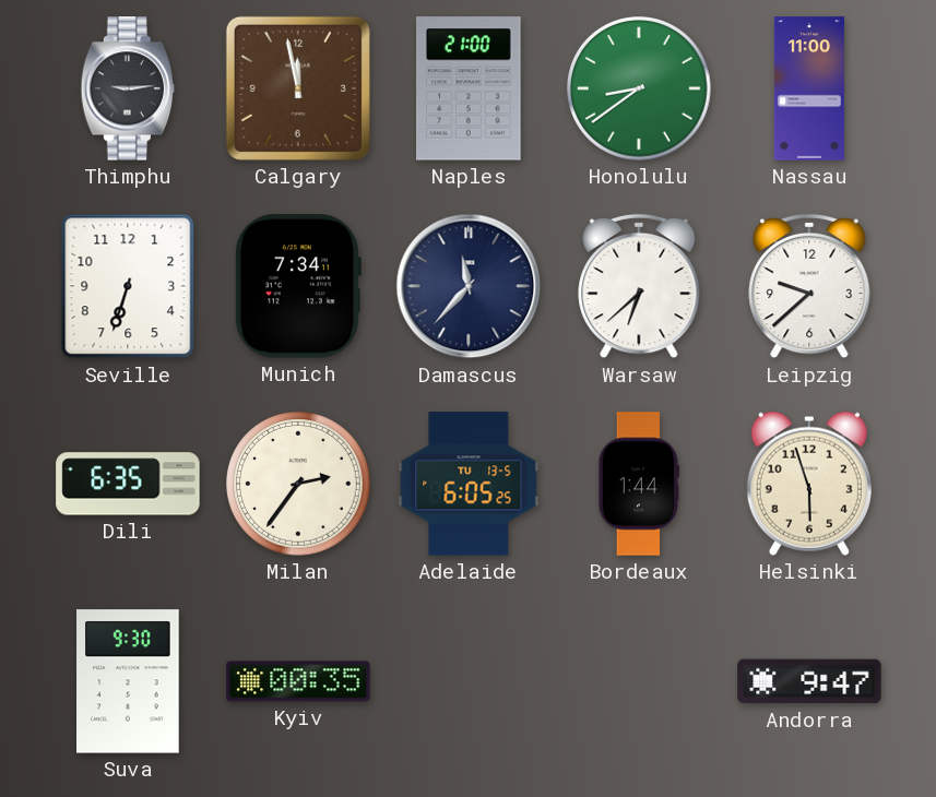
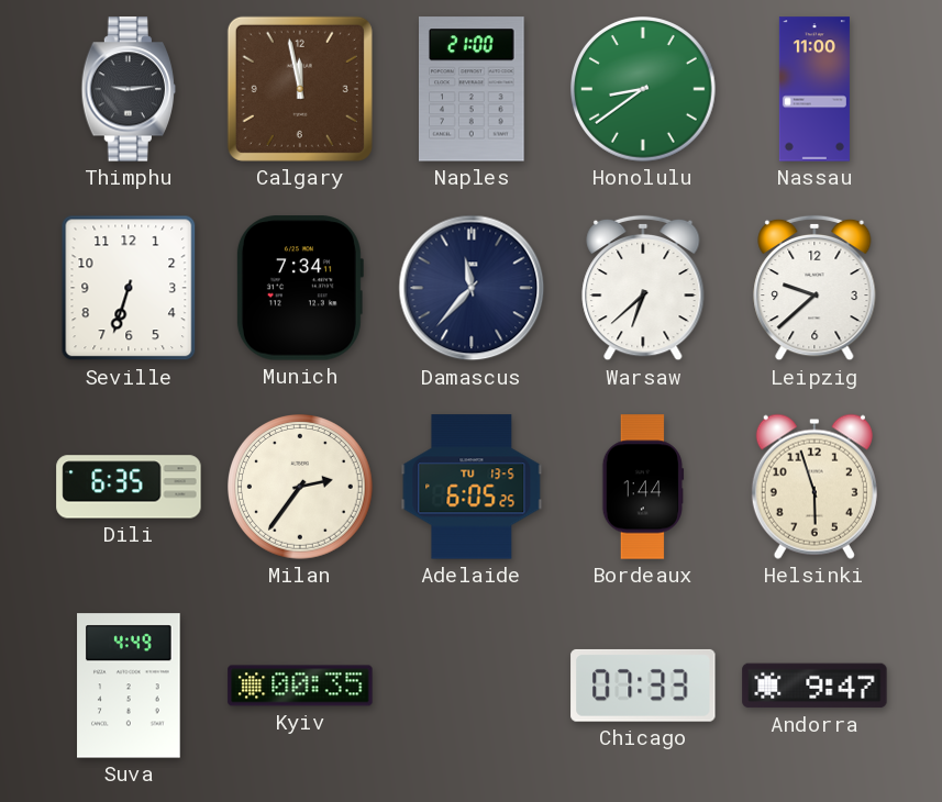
Suva: 9:30 -> 4:49
Chicago: none -> 07:33
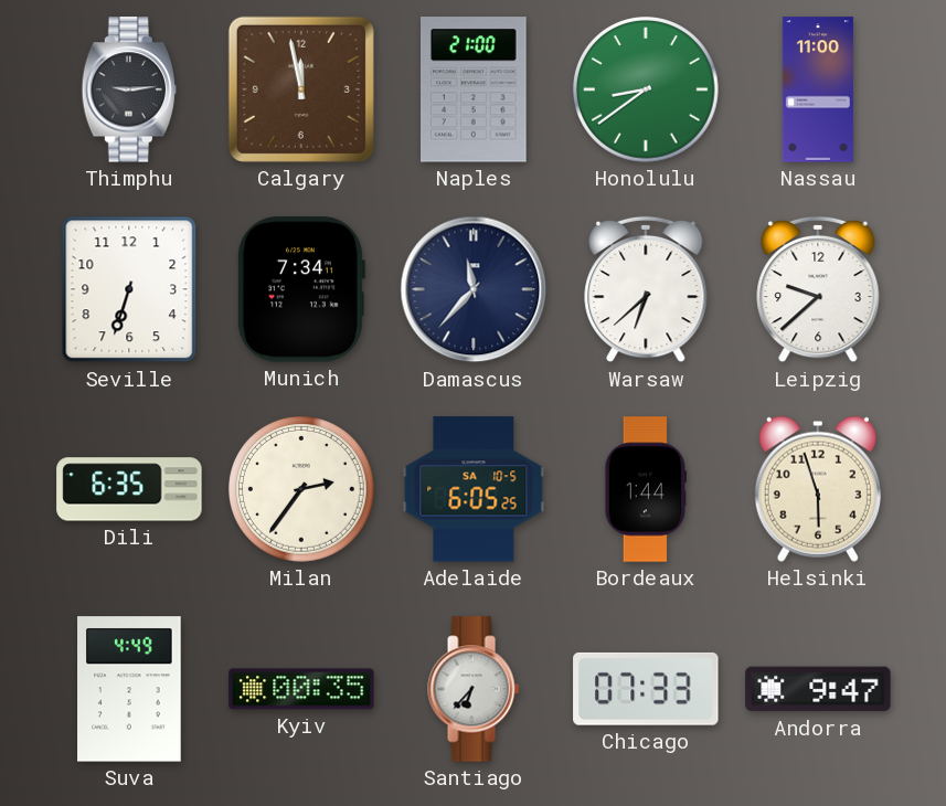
Adelaide date: TU 13-5 -> SA 10-5
Santiago: none -> 6:37
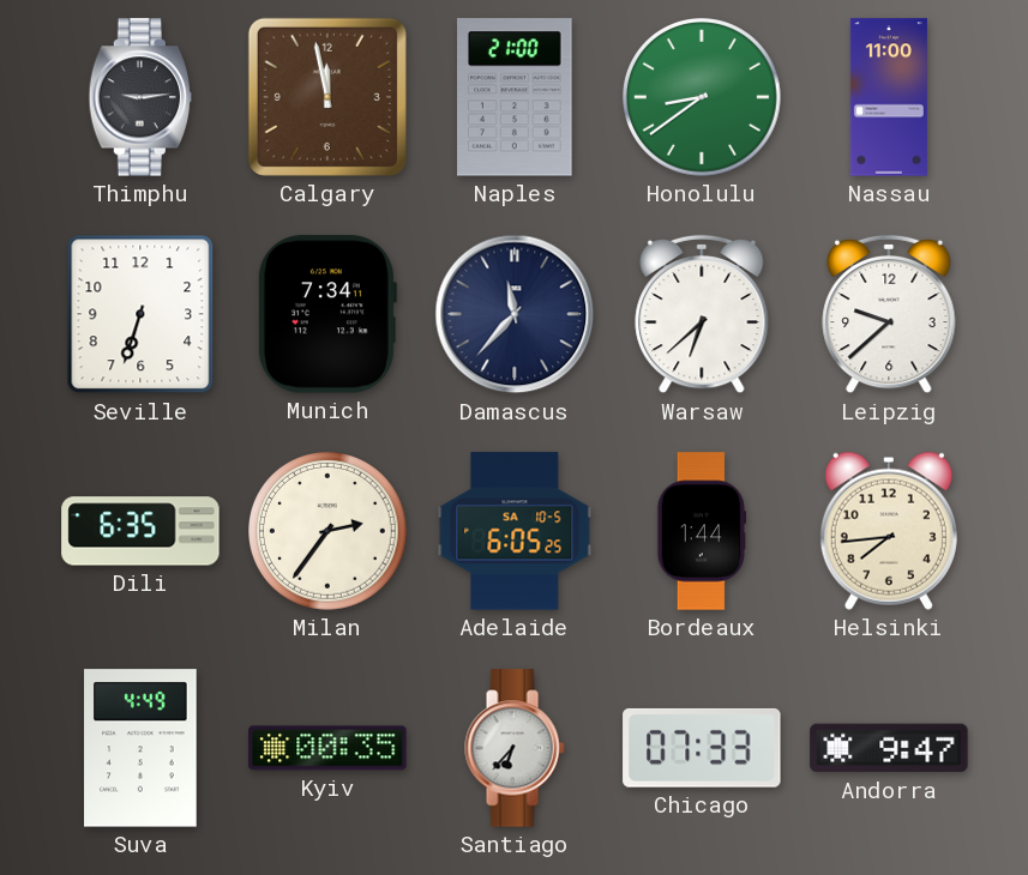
Helsinki: 5:57 -> 7:44
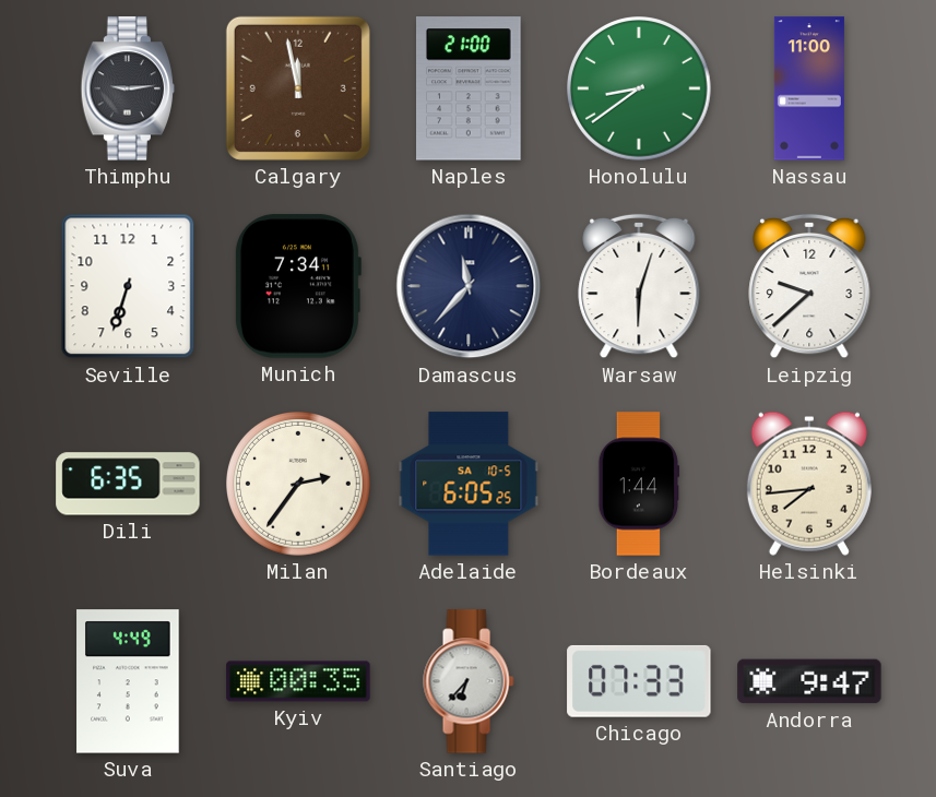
Warsaw: 6:38 -> 6:03
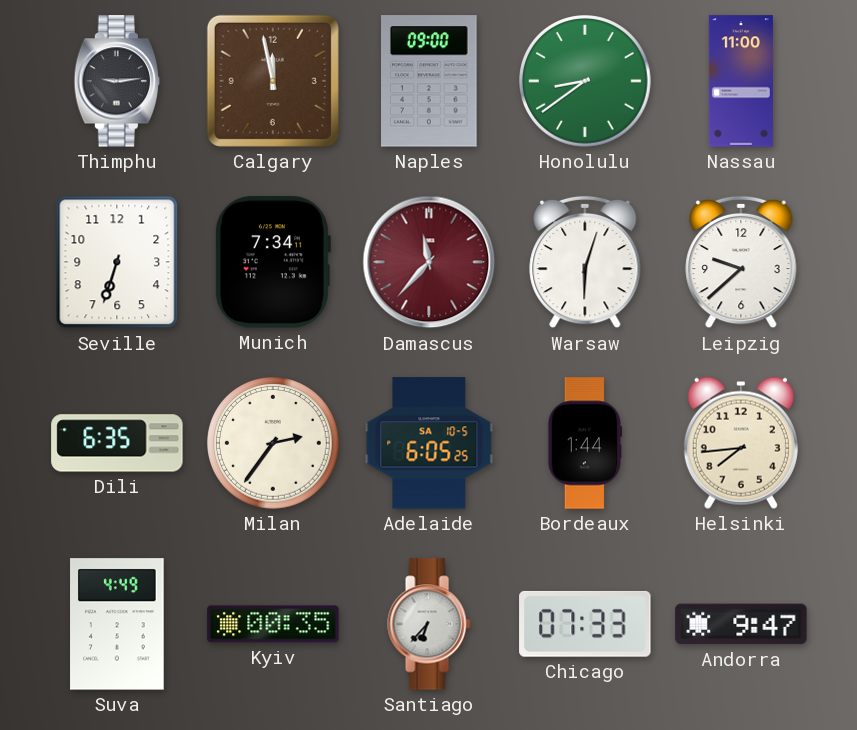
Naples: 21:00 -> 09:00
Damascus dial: navy -> burgundy
